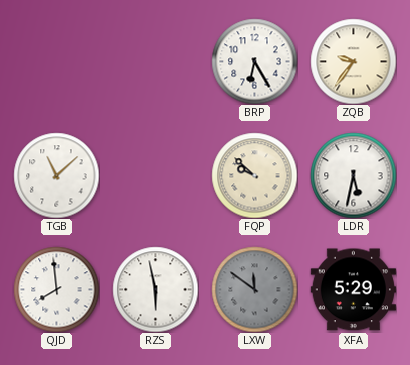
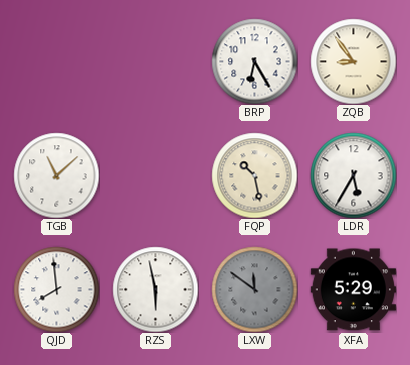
ZQB: 9:36 -> 8:54
FQP: 9:52 -> 10:28
LDR: 5:32 -> 5:35
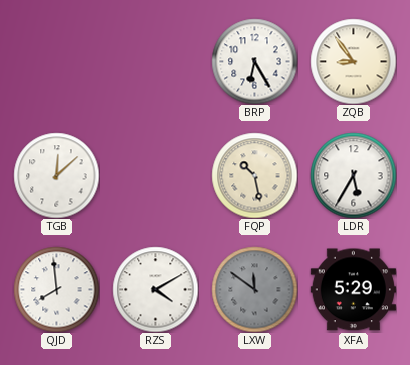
TGB: 11:08 -> 12:08
RZS: 5:58 -> 4:10
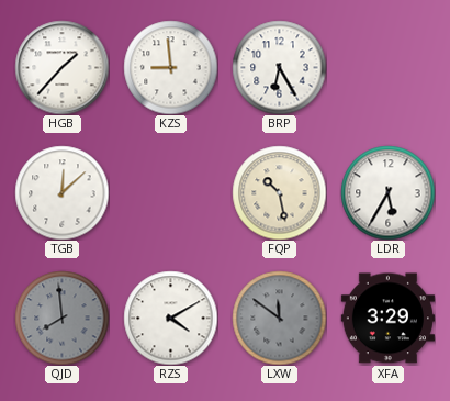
HGB: none -> 1:37
KZS: none -> 8:59
ZQB: 8:54 -> none
QJD dial: white -> grey
XFA: 5:29 -> 3:29
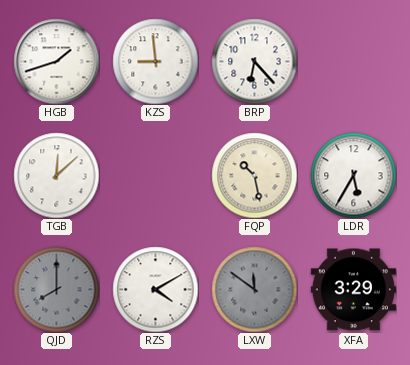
HGB: 1:37 -> 1:42
BRP: 6:25 -> 6:23
QJD: 7:59 -> 8:00
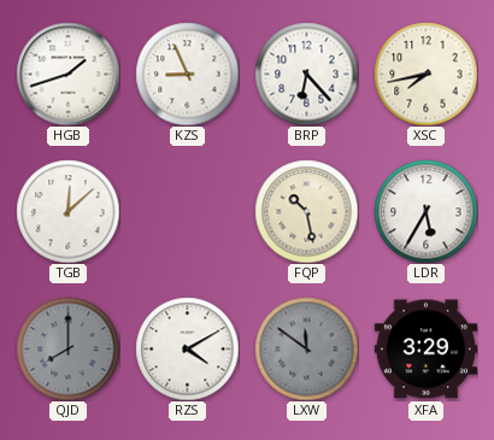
KZS: 8:59 -> 8:56
XSC: none -> 7:43
